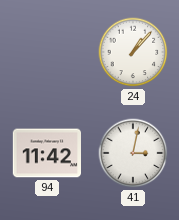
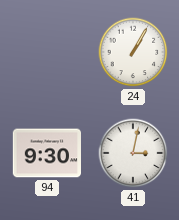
24: 1:07 -> 1:05
94: 11:42 -> 9:30
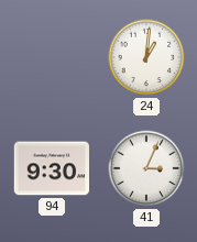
24: 1:05 -> 1:01
41: 3:02 -> 3:04
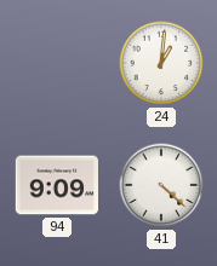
94: 9:30 -> 9:09
41: 3:04 -> 4:22
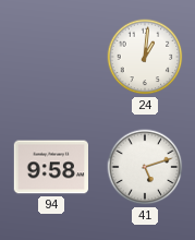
94: 9:09 -> 9:58
41: 4:22 -> 5:12
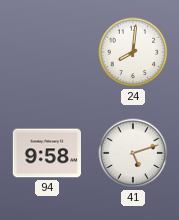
24: 1:01 -> 8:01
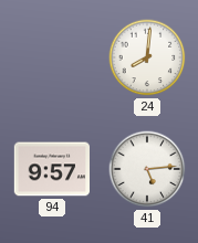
94: 9:58 -> 9:57
41: 5:12 -> 5:14
